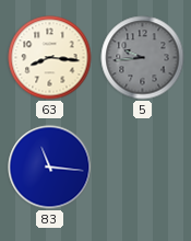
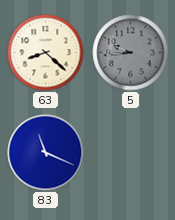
63: 8:16 -> 8:22
83: 11:16 -> 11:19
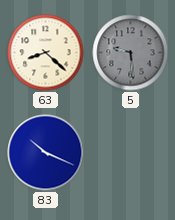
5: 9:44 -> 9:29
83: 11:19 -> 10:19
